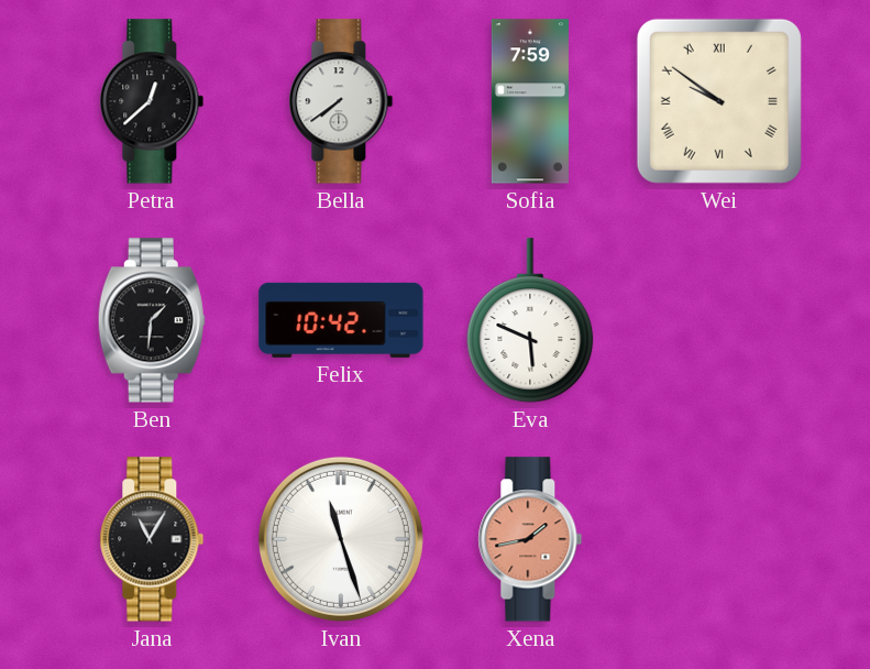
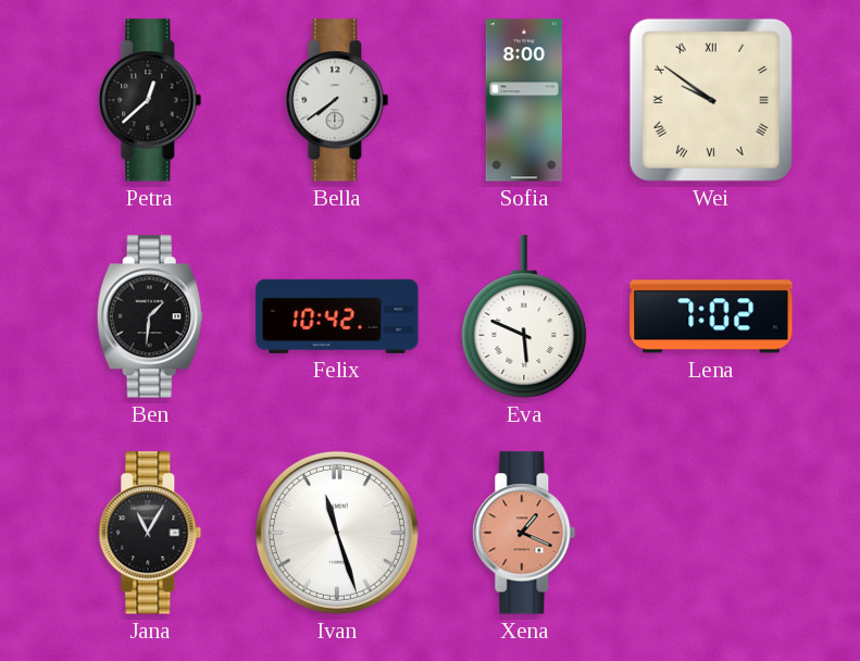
Sofia: 7:59 -> 8:00
Lena: none -> 7:02
Xena: 1:43 -> 1:19
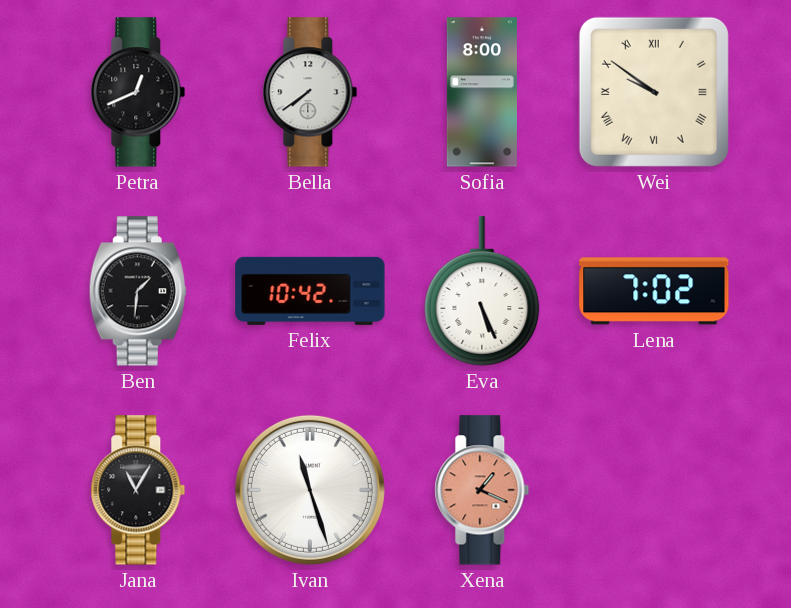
Petra: 12:38 -> 12:41
Eva: 5:49 -> 5:26
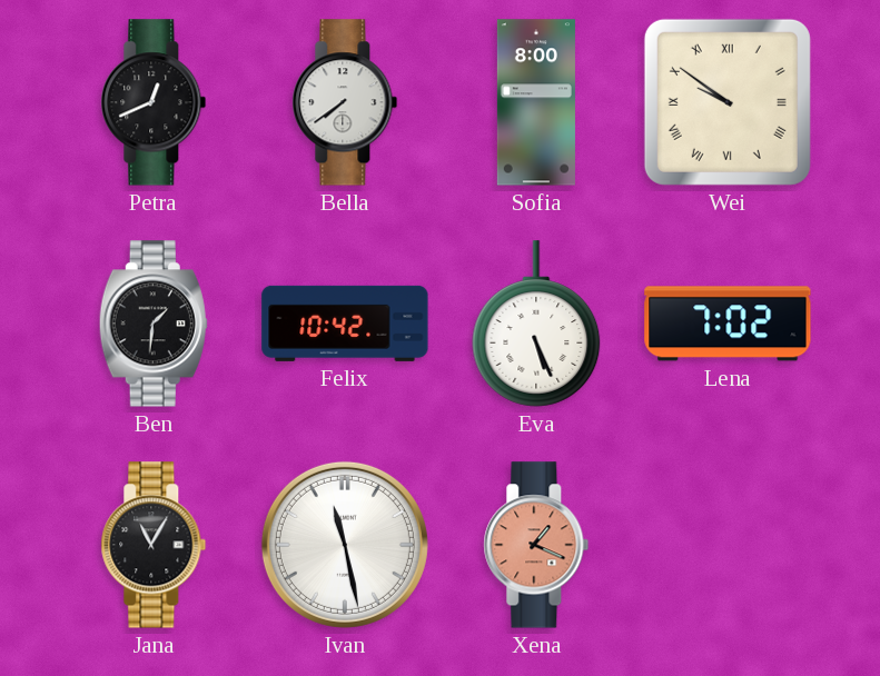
Ivan: 11:27 -> 11:28
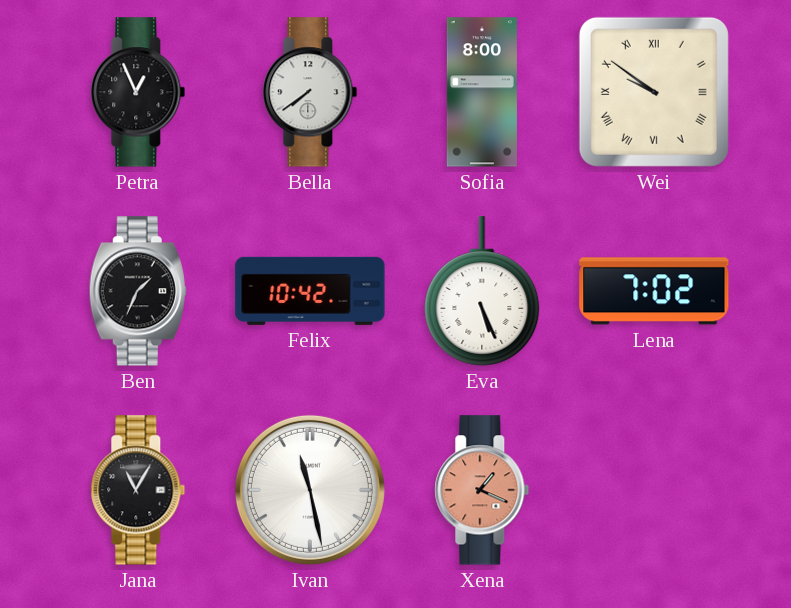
Petra: 12:41 -> 12:56
Ben: 1:31 -> 1:34
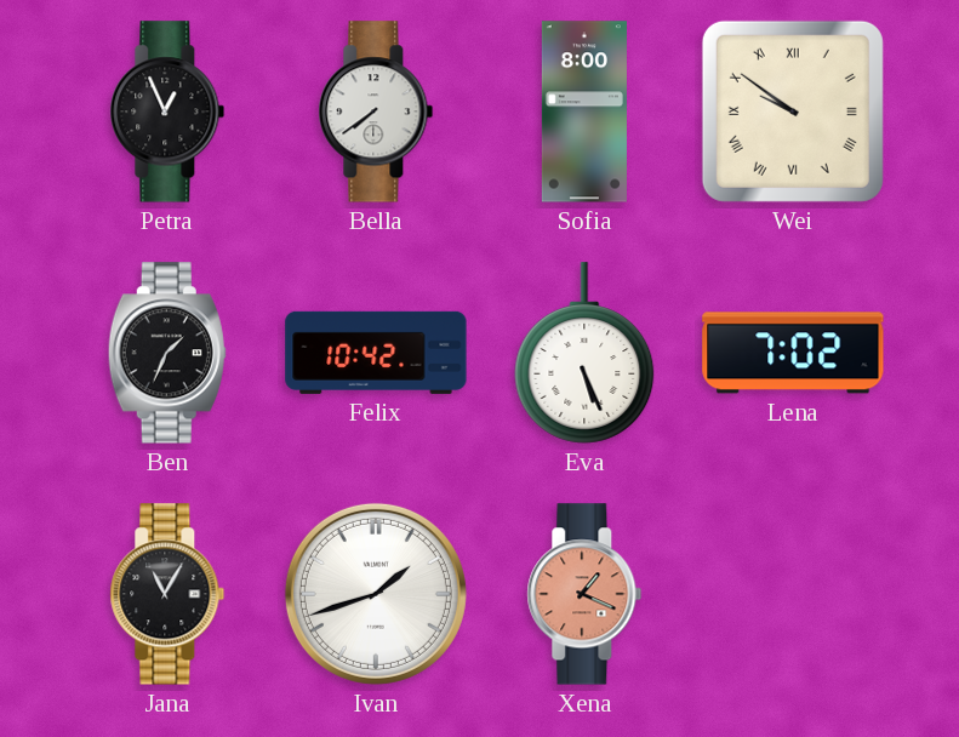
Ivan: 11:28 -> 1:42
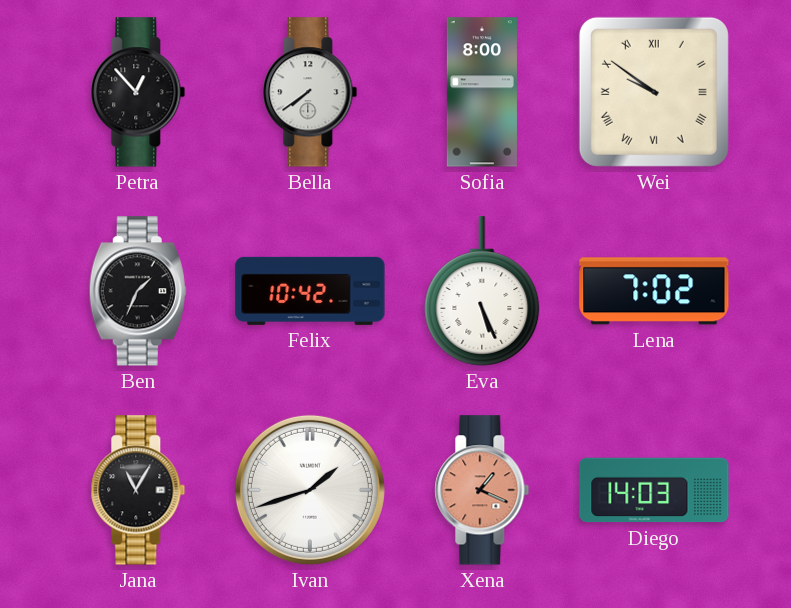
Petra: 12:56 -> 12:53
Diego: none -> 14:03
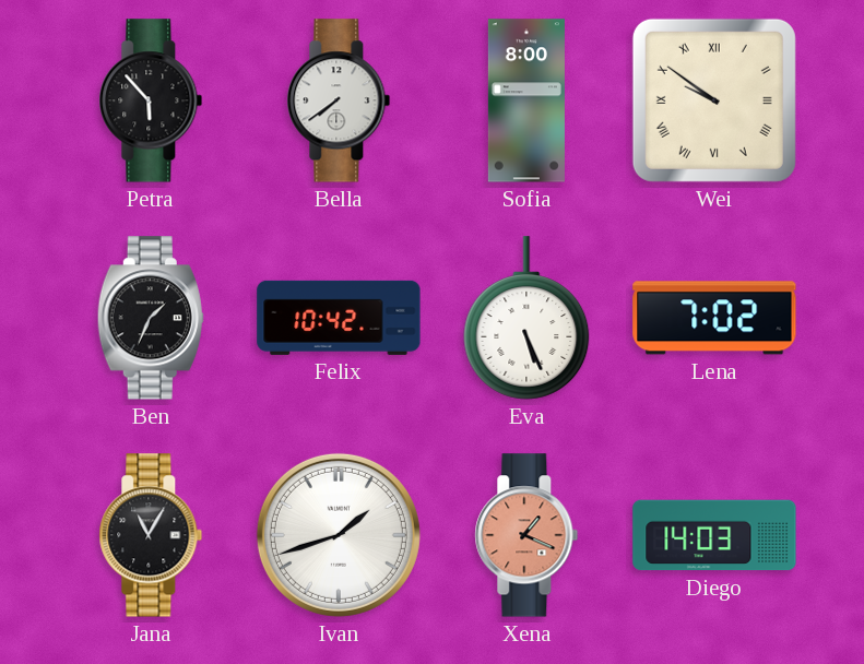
Petra: 12:53 -> 5:53
